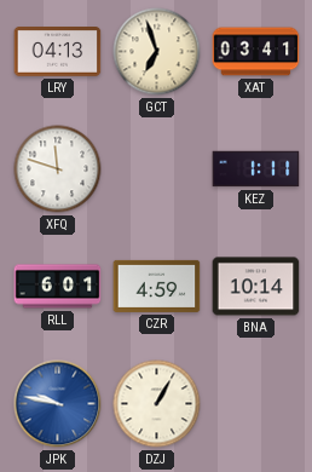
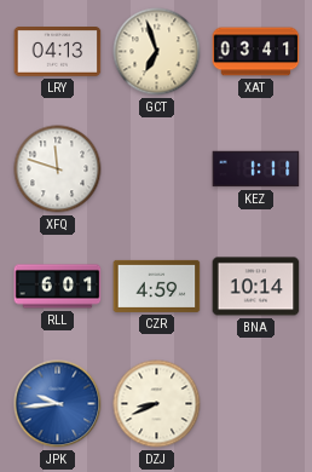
JPK: 9:47 -> 9:44
DZJ: 1:05 -> 8:41
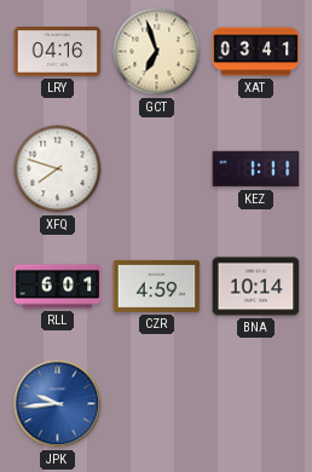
LRY: 04:13 -> 04:16
XFQ: 11:48 -> 7:48
DZJ: 8:41 -> none
